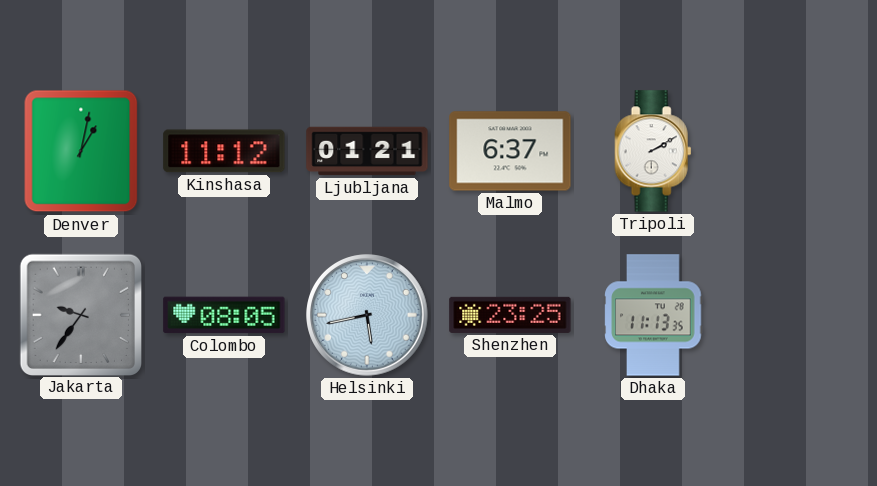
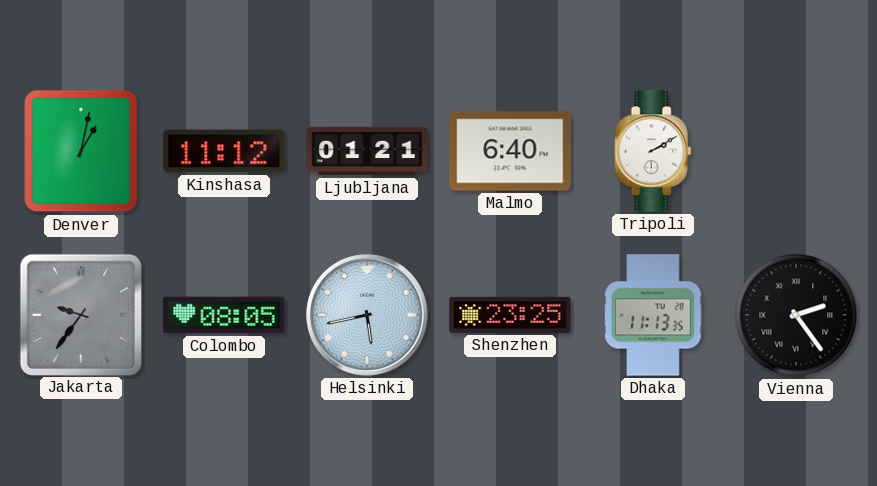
Malmo: 6:37 -> 6:40
Vienna: none -> 2:24
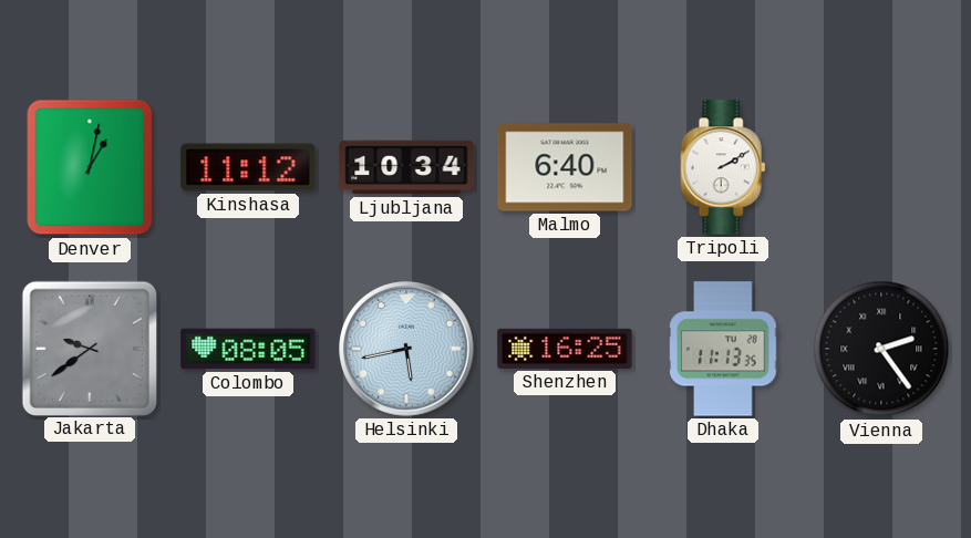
Ljubljana: 01:21 -> 10:34
Jakarta: 9:36 -> 9:39
Shenzhen: 23:25 -> 16:25
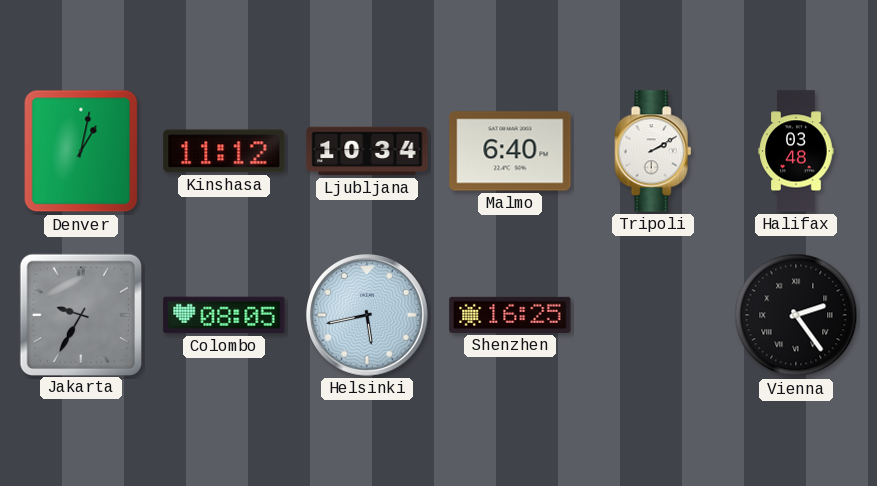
Halifax: none -> 03:48
Jakarta: 9:39 -> 9:35
Dhaka: 11:13 -> none
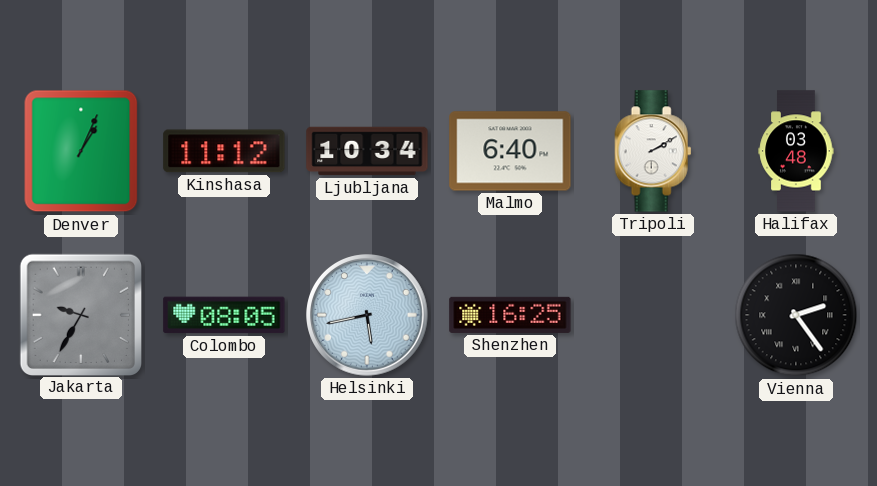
Denver: 1:02 -> 1:04
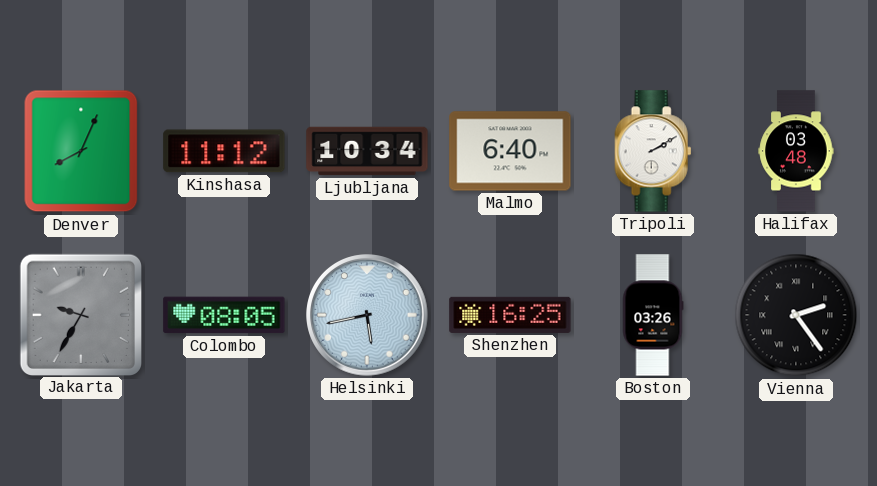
Denver: 1:04 -> 8:04
Boston: none -> 03:26
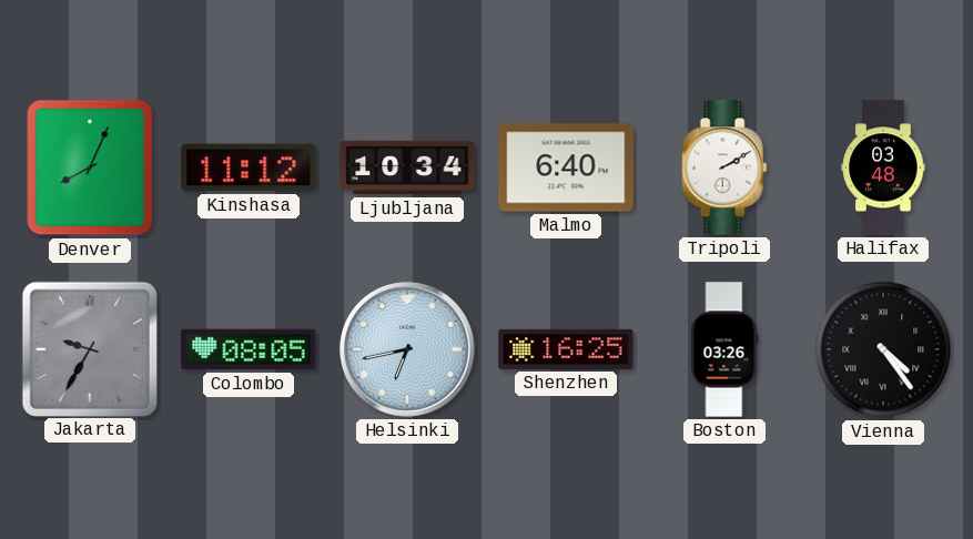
Helsinki: 5:43 -> 6:43
Vienna: 2:24 -> 4:24
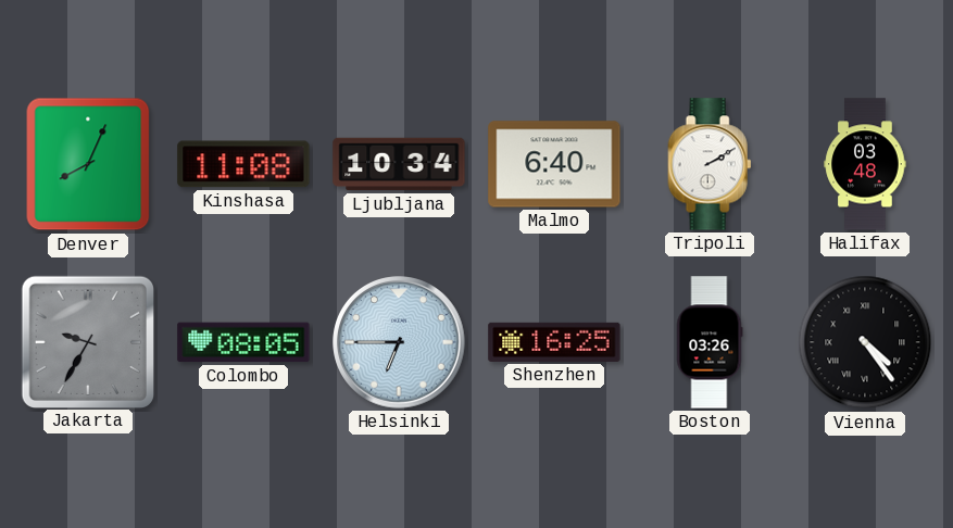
Kinshasa: 11:12 -> 11:08
Helsinki: 6:43 -> 6:45
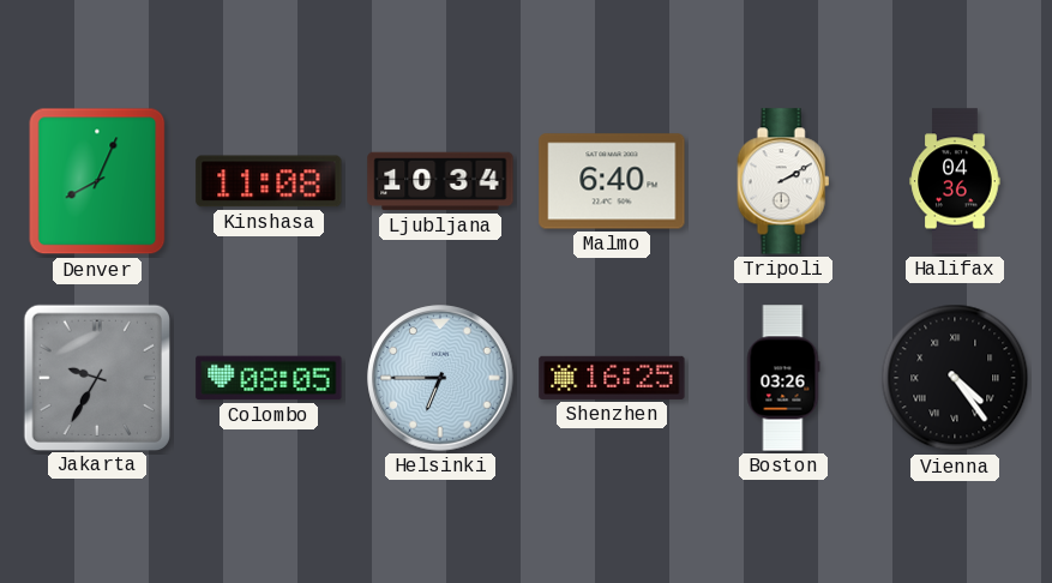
Halifax: 03:48 -> 04:36
